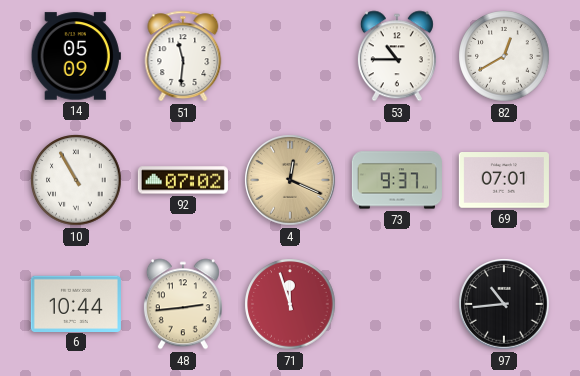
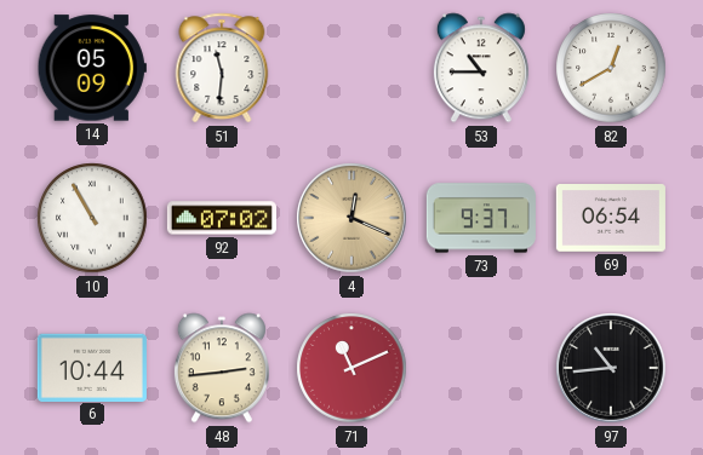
69: 07:01 -> 06:54
71: 11:57 -> 11:11
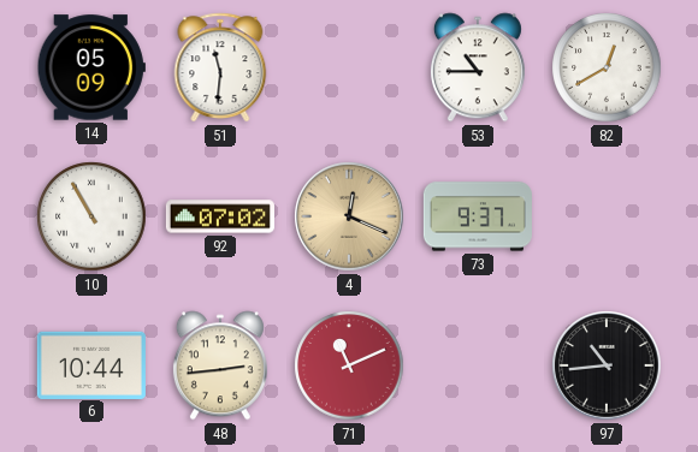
69: 06:54 -> none
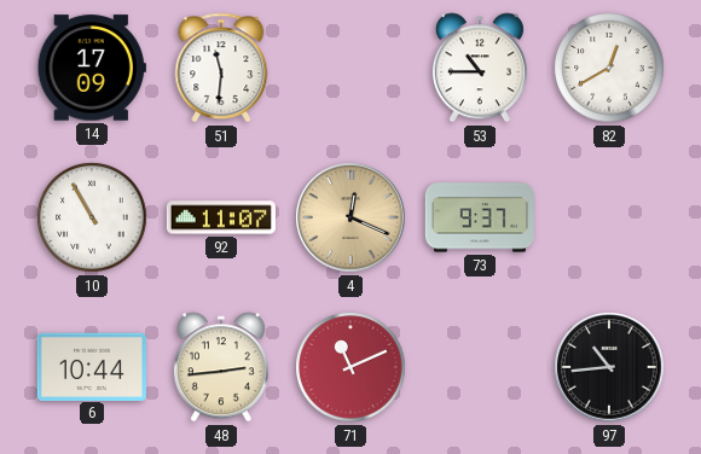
14: 05:09 -> 17:09
92: 07:02 -> 11:07
